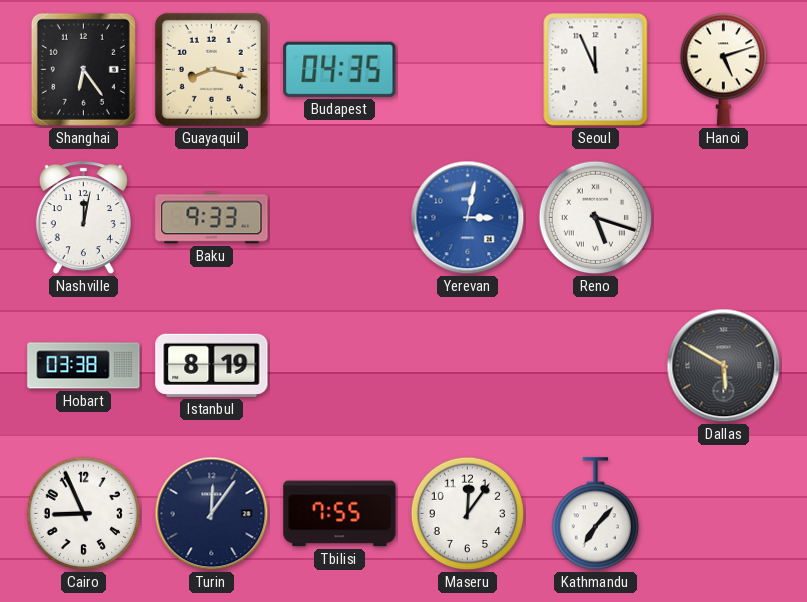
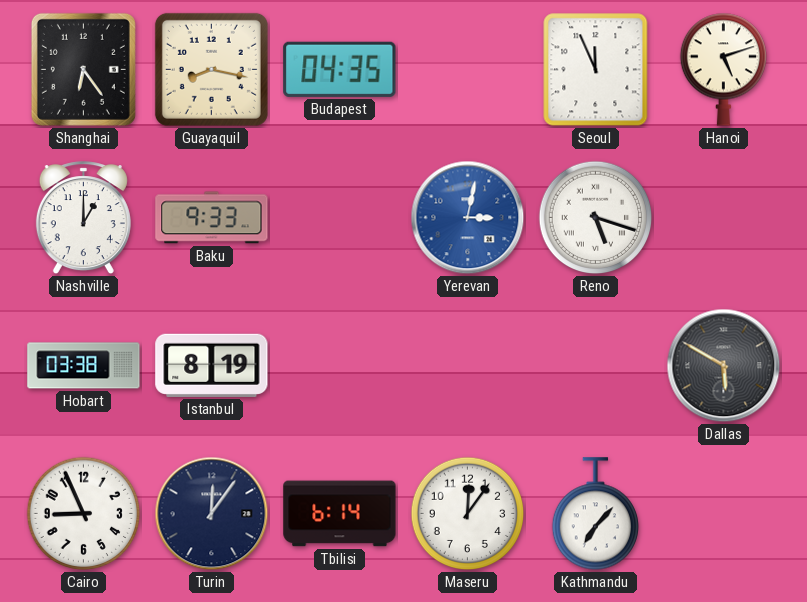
Nashville: 12:02 -> 1:00
Tbilisi: 7:55 -> 6:14
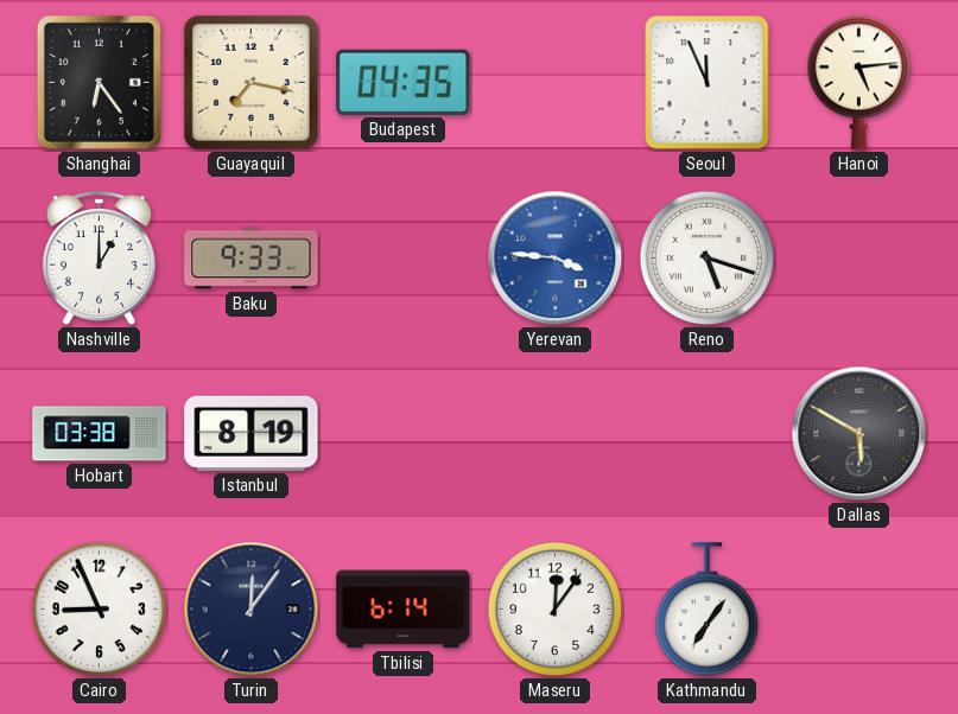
Guayaquil: 8:17 -> 7:17
Hanoi: 5:12 -> 5:14
Yerevan: 3:02 -> 3:46
Kathmandu: 7:07 -> 7:06
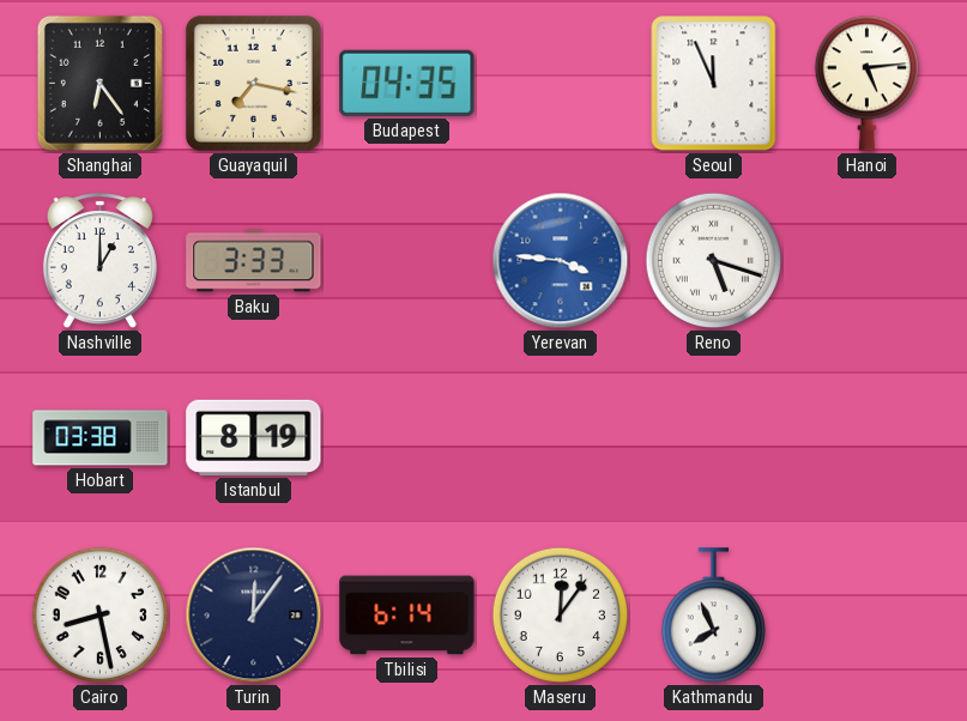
Baku: 9:33 -> 3:33
Dallas: 5:50 -> none
Cairo: 8:56 -> 8:28
Kathmandu: 7:06 -> 7:56
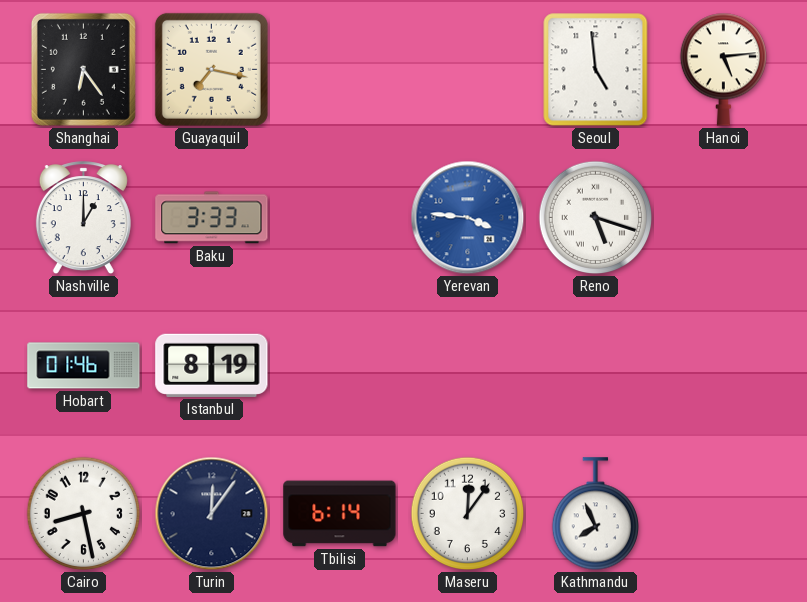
Budapest: 04:35 -> none
Seoul: 11:56 -> 4:59
Hobart: 03:38 -> 01:46
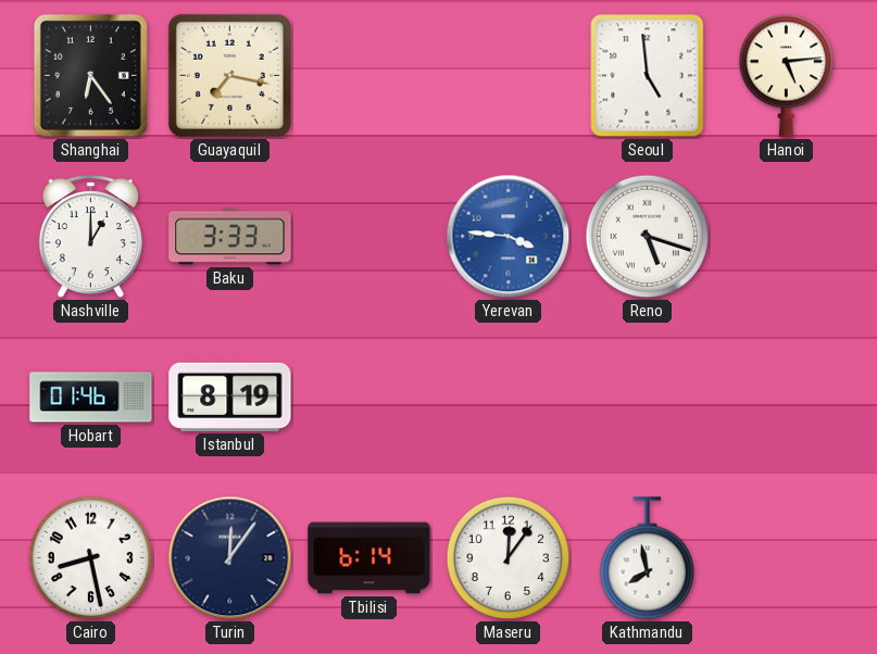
Kathmandu: 7:56 -> 7:58
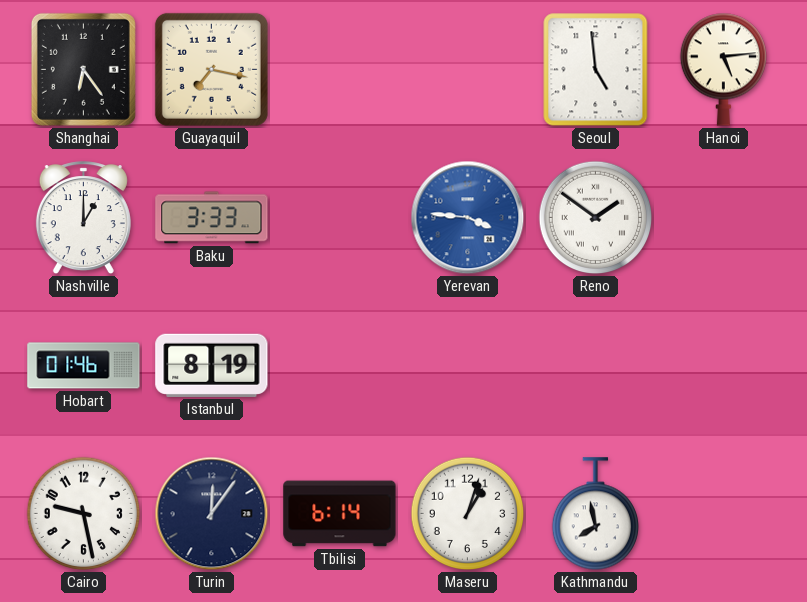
Reno: 5:18 -> 1:51
Cairo: 8:28 -> 9:28
Maseru: 12:06 -> 1:03
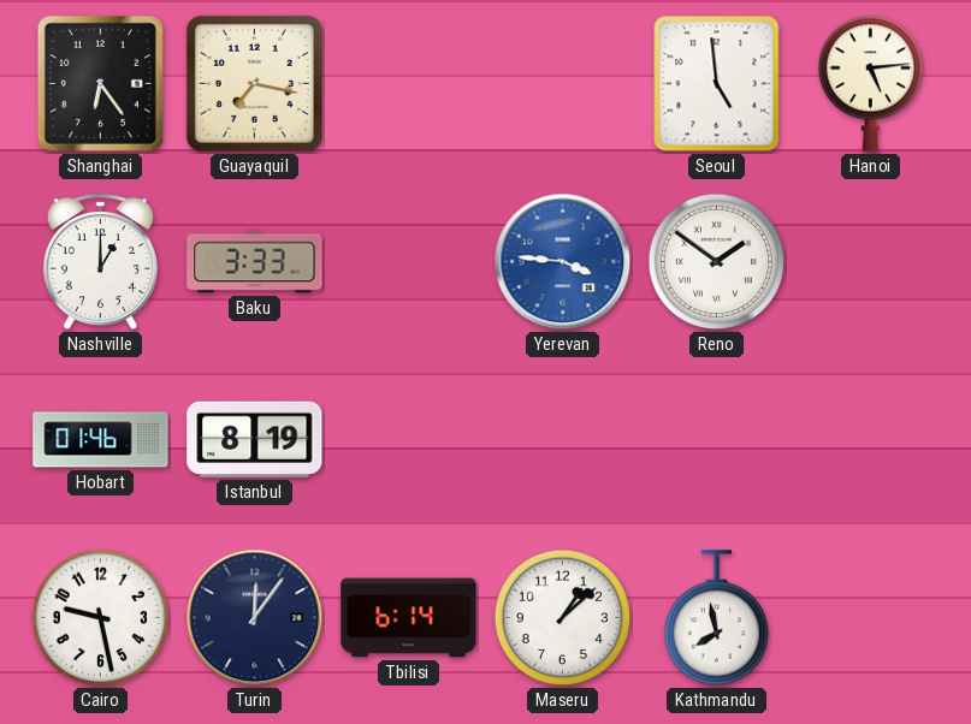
Maseru: 1:03 -> 1:08
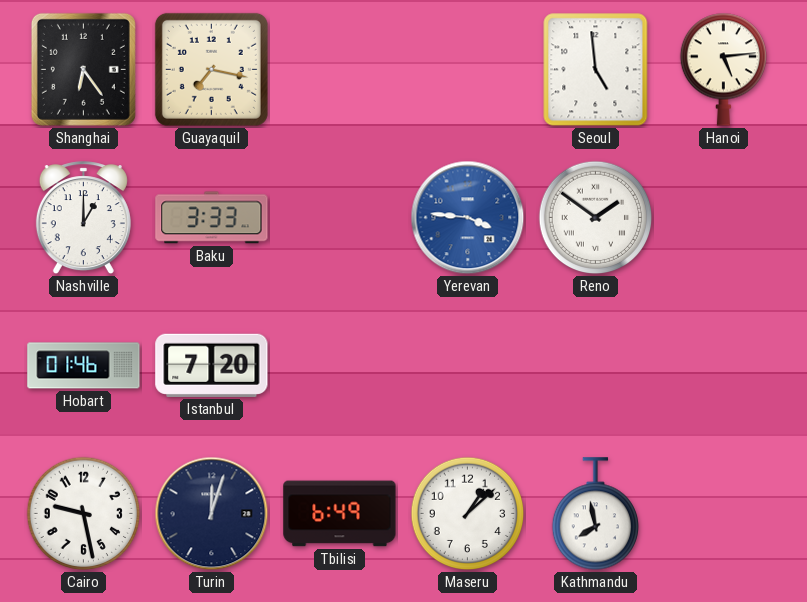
Istanbul: 8:19 -> 7:20
Turin: 12:06 -> 12:03
Tbilisi: 6:14 -> 6:49
